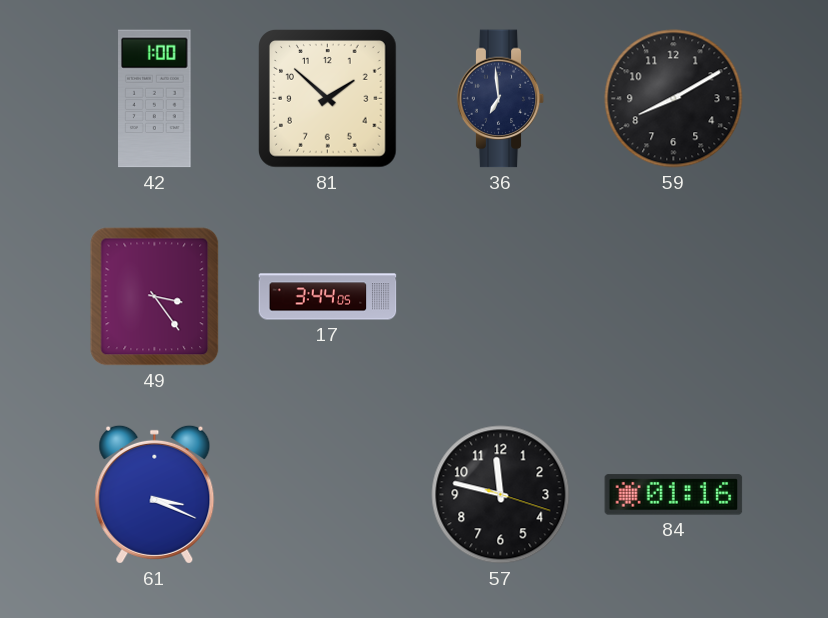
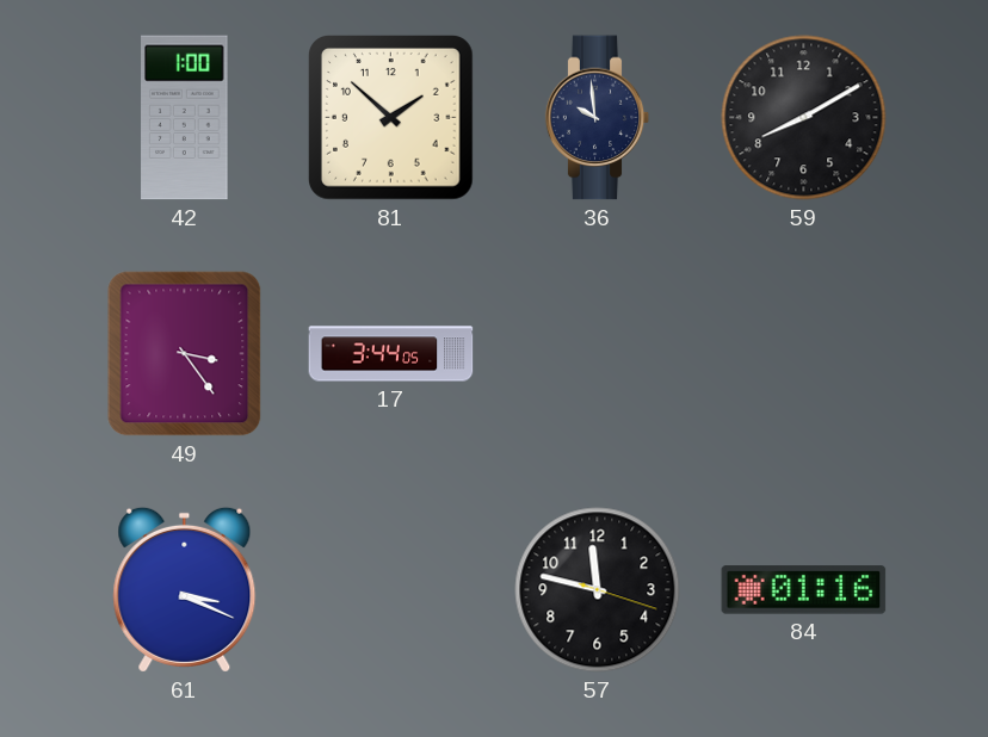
36: 6:59 -> 9:59
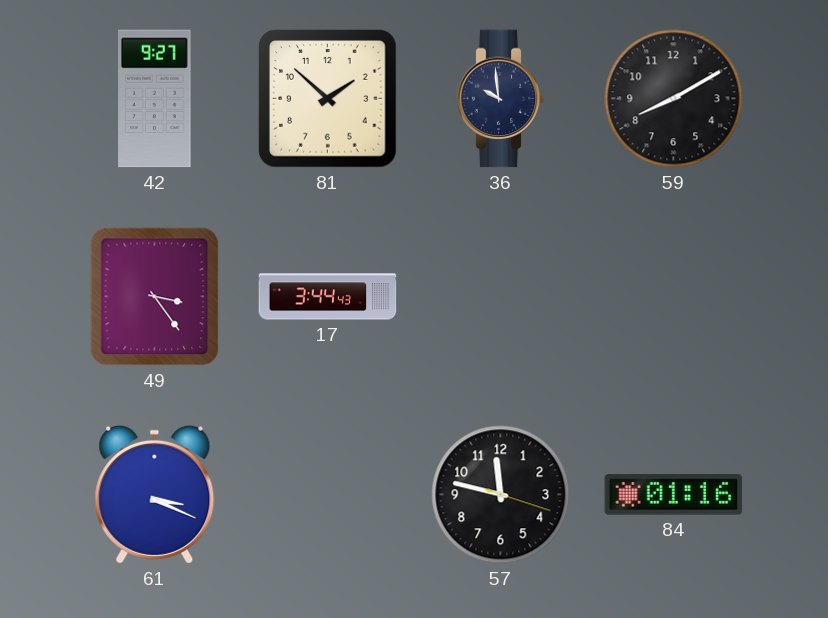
42: 1:00 -> 9:27
17: 3:44:05 -> 3:44:43
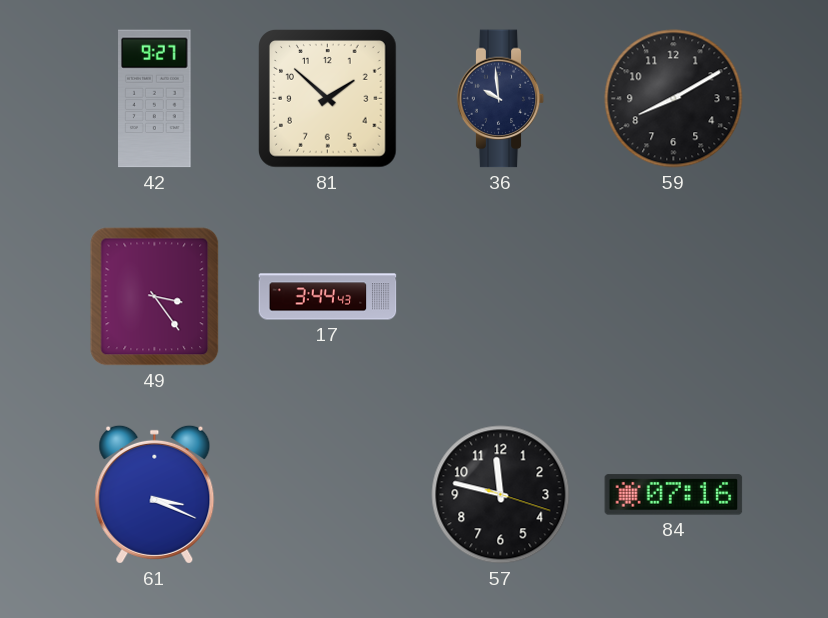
84: 01:16 -> 07:16
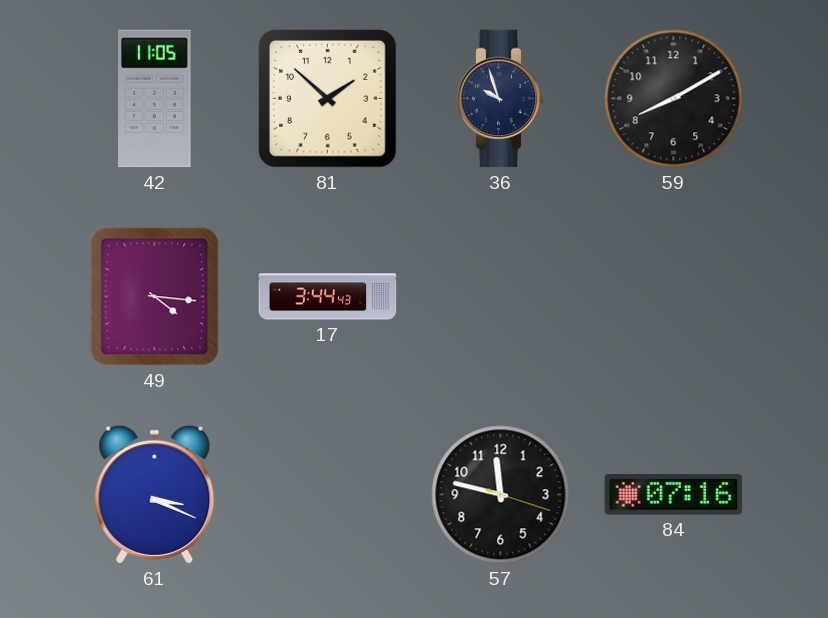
42: 9:27 -> 11:05
36: 9:59 -> 9:57
49: 3:24 -> 4:16
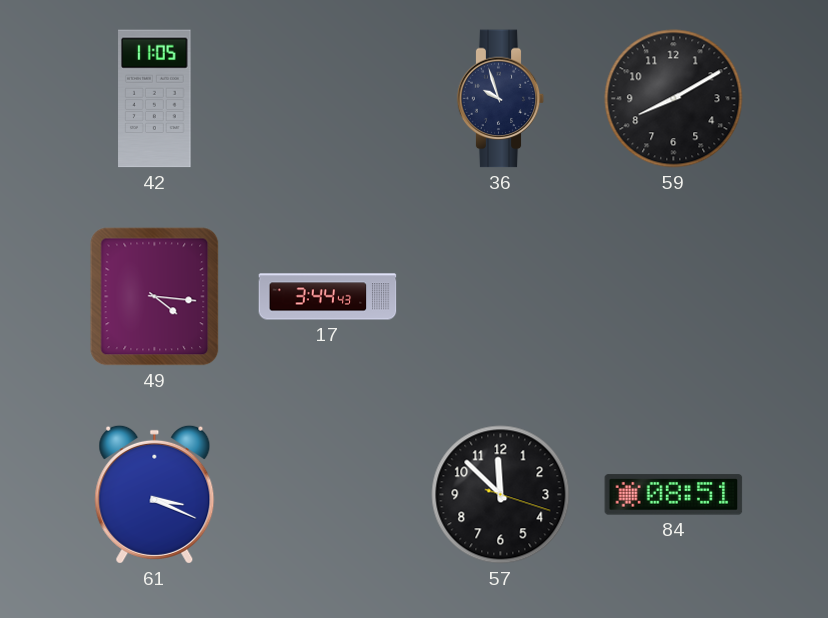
81: 1:52 -> none
57: 11:47 -> 11:52
84: 07:16 -> 08:51
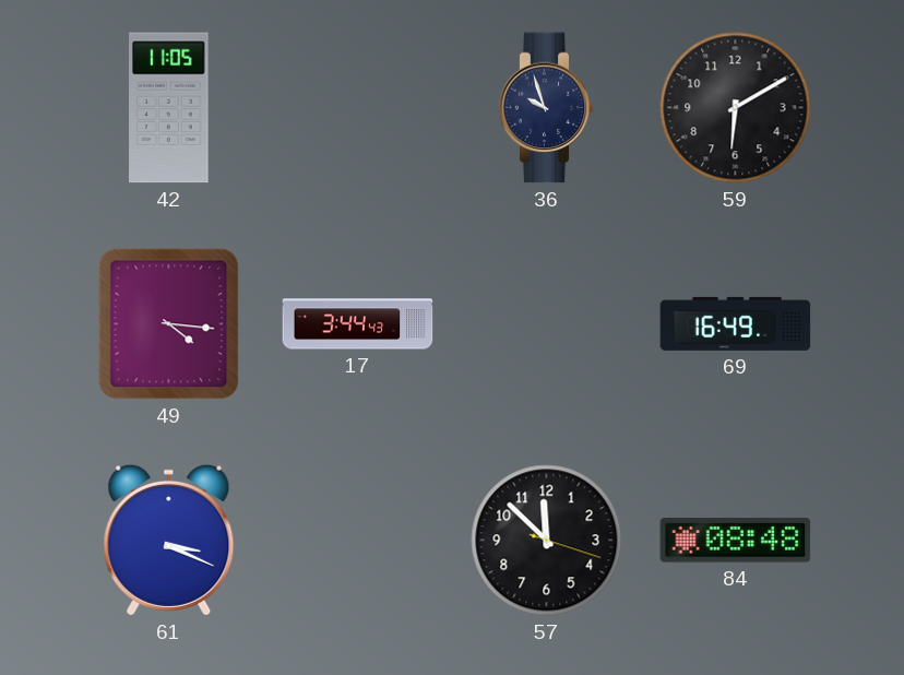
59: 8:10 -> 6:10
69: none -> 16:49
84: 08:51 -> 08:48
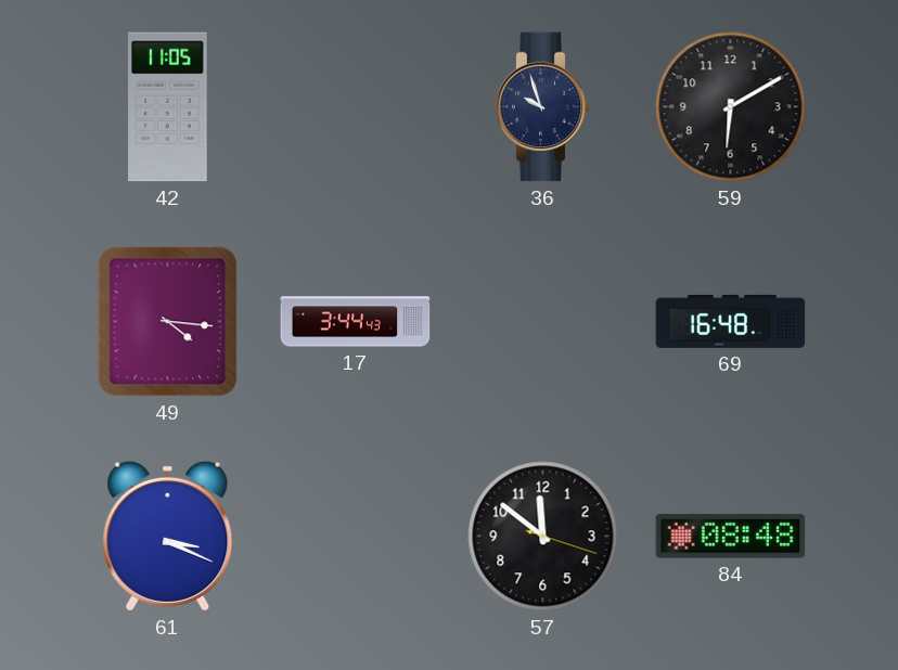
69: 16:49 -> 16:48
57: 11:52 -> 11:51
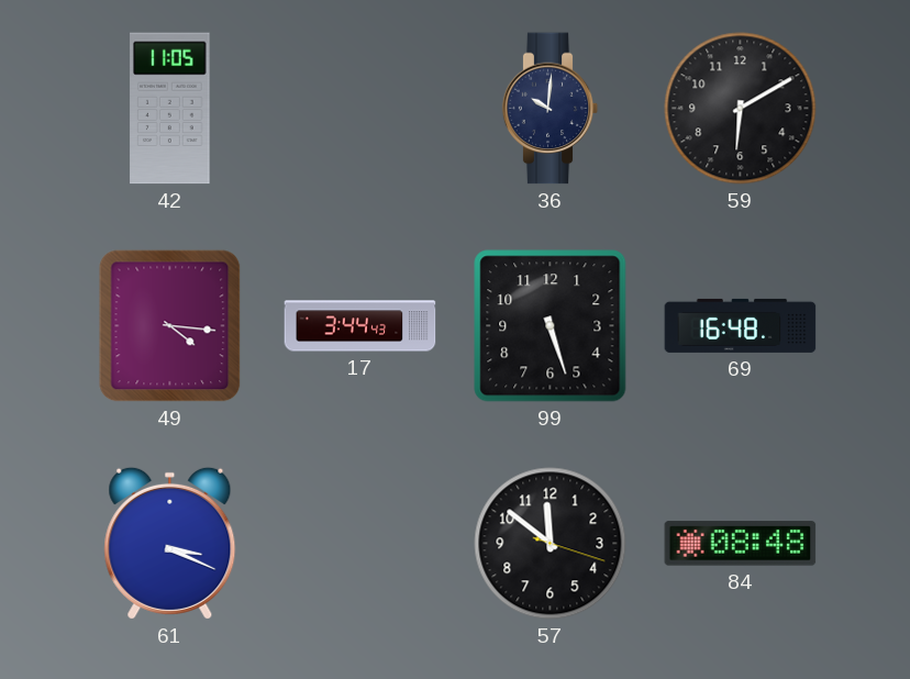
36: 9:57 -> 10:01
99: none -> 5:27
